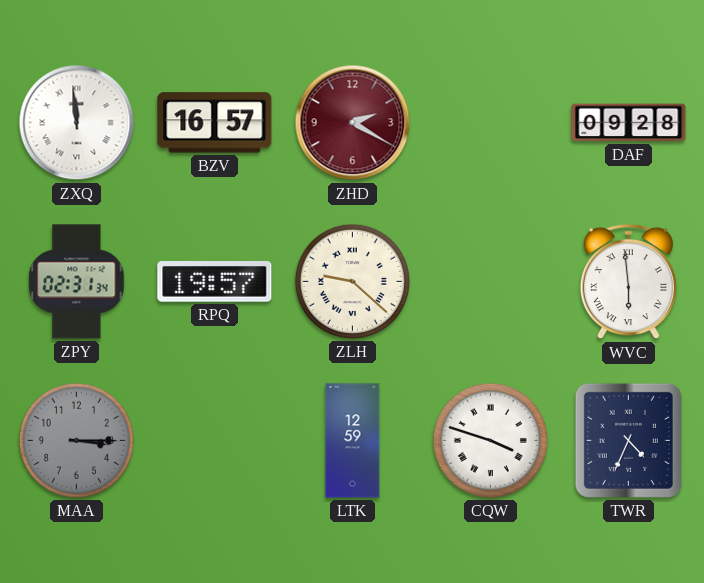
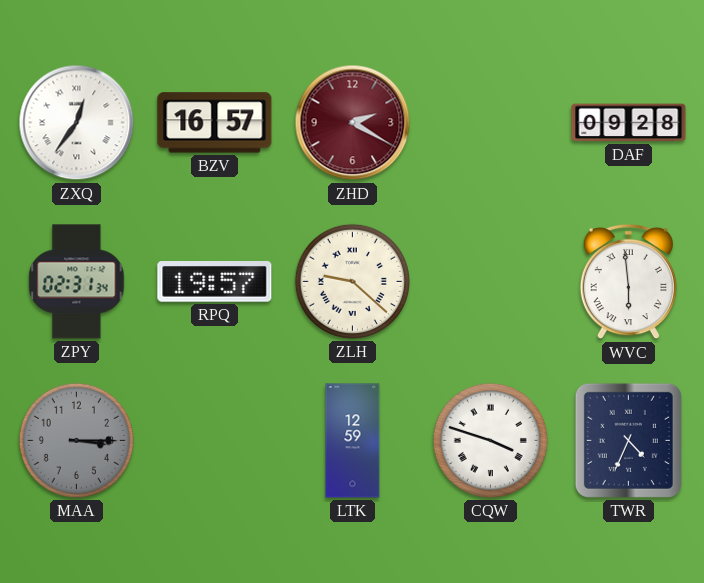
ZXQ: 11:59 -> 12:36
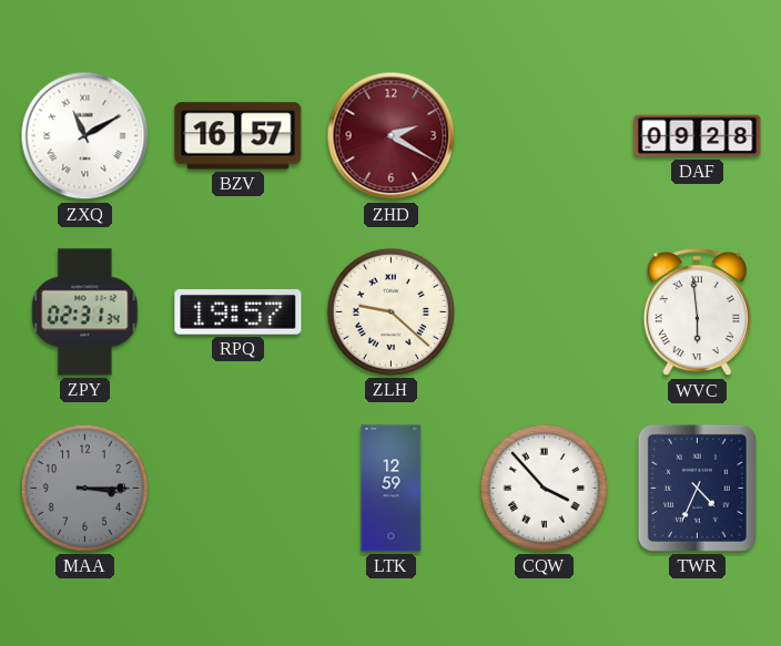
ZXQ: 12:36 -> 11:10
CQW: 3:48 -> 3:53
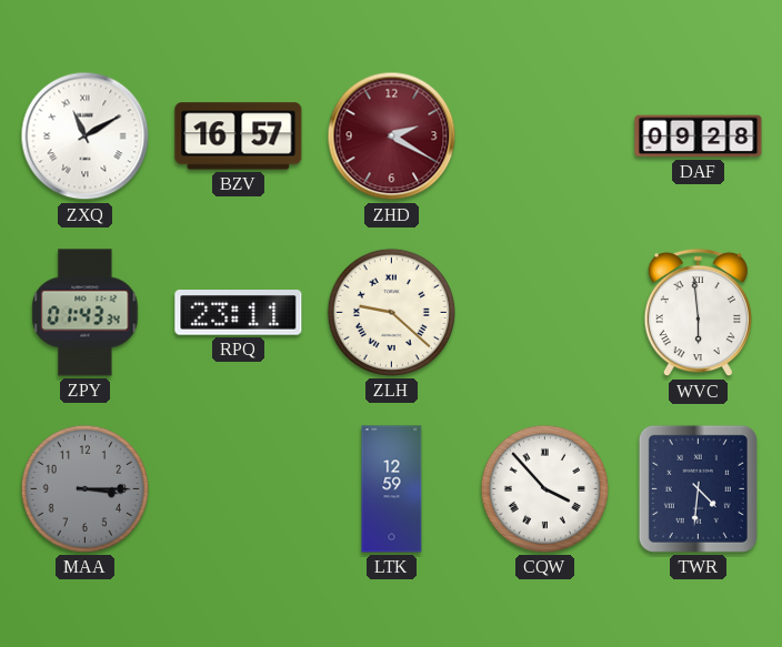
ZPY: 02:31 -> 01:43
RPQ: 19:57 -> 23:11
TWR: 4:34 -> 4:31
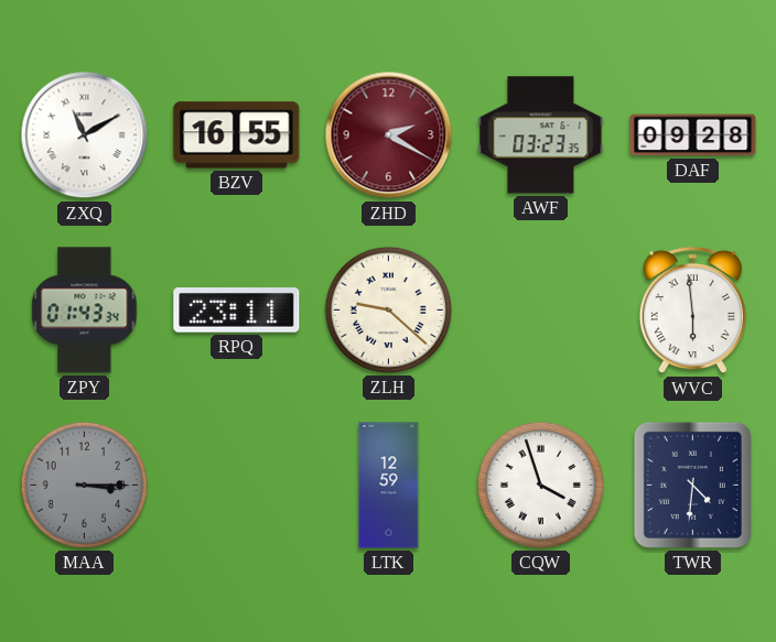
BZV: 16:57 -> 16:55
AWF: none -> 03:23
CQW: 3:53 -> 3:57
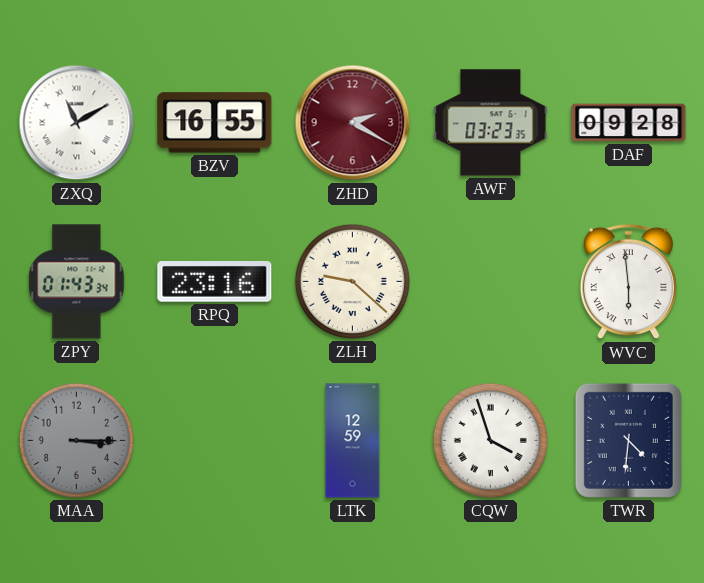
RPQ: 23:11 -> 23:16
